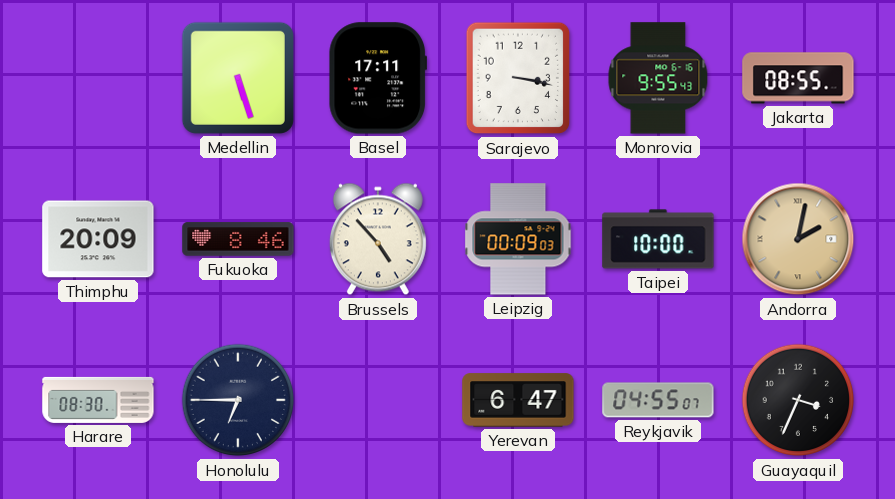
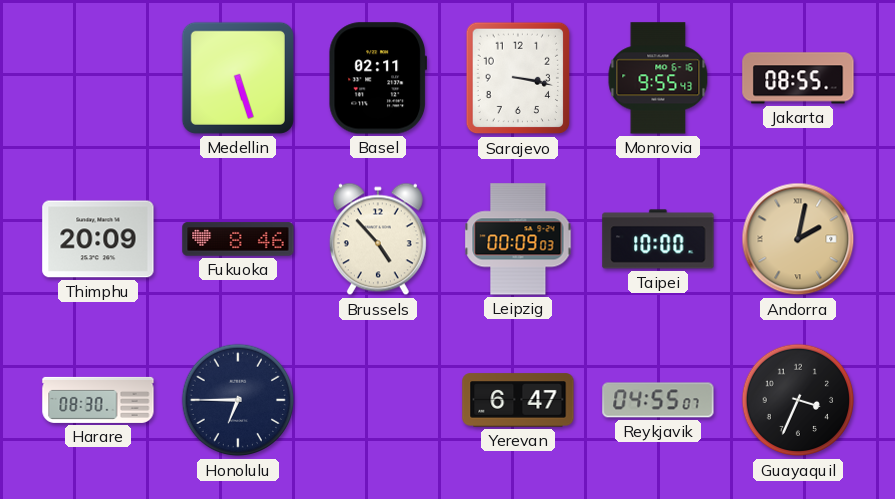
Basel: 17:11 -> 02:11
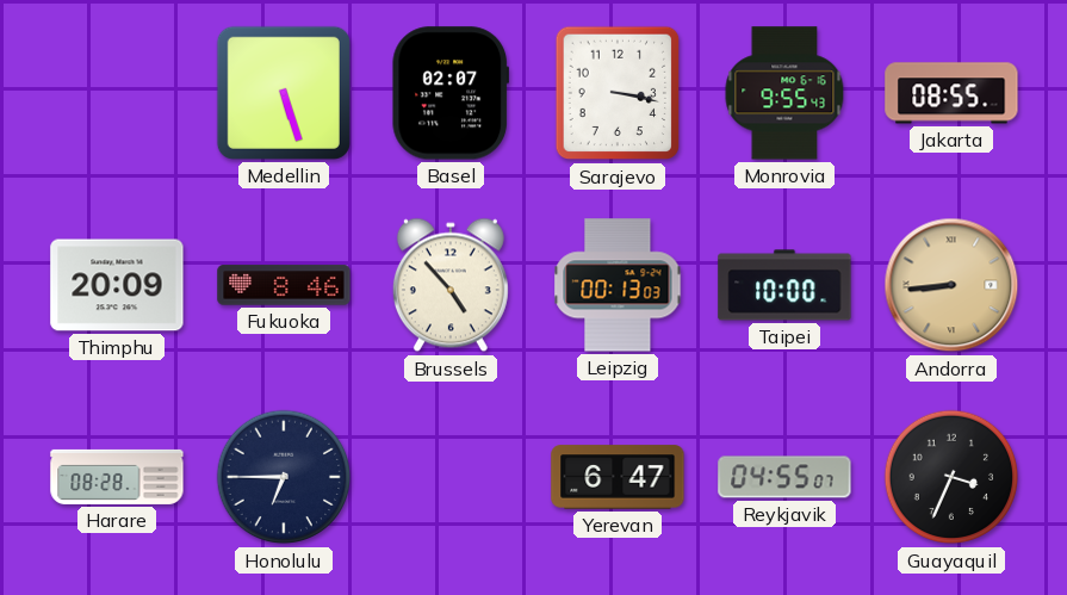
Basel: 02:11 -> 02:07
Leipzig: 00:09 -> 00:13
Andorra: 2:02 -> 8:44
Harare: 08:30 -> 08:28
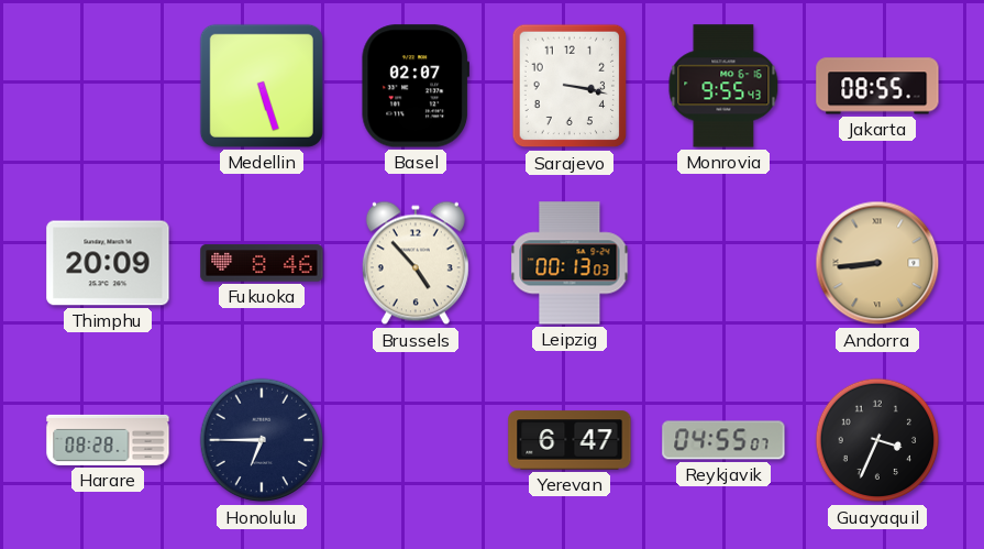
Taipei: 10:00 -> none
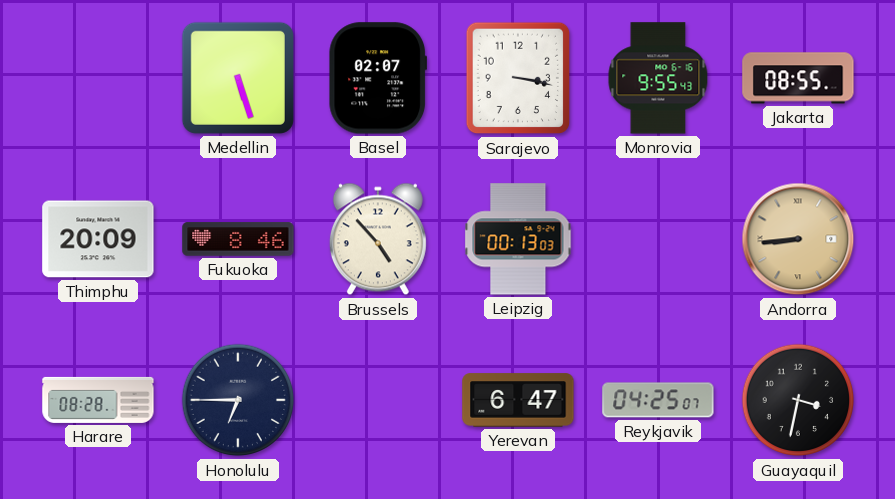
Reykjavik: 04:55 -> 04:25
Guayaquil: 3:34 -> 3:32
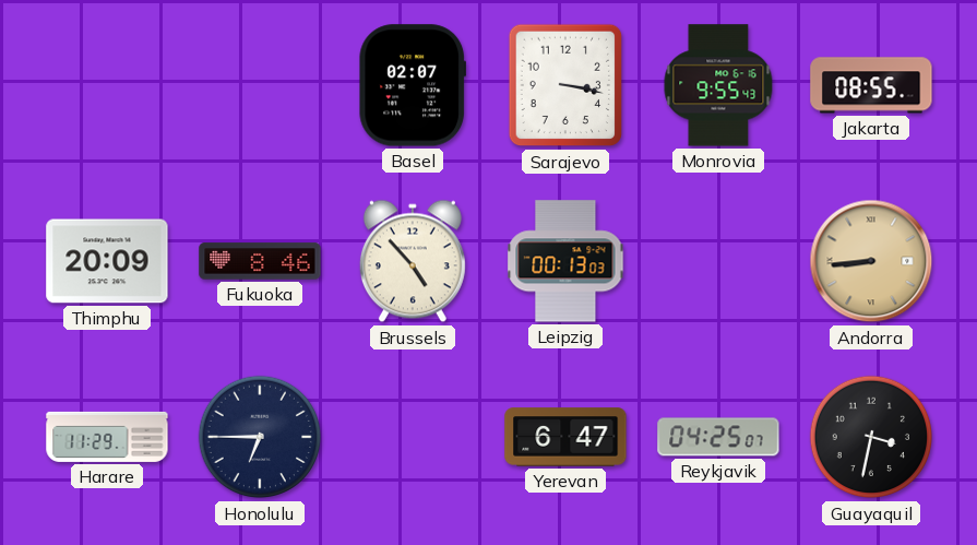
Medellin: 5:27 -> none
Harare: 08:28 -> 11:29
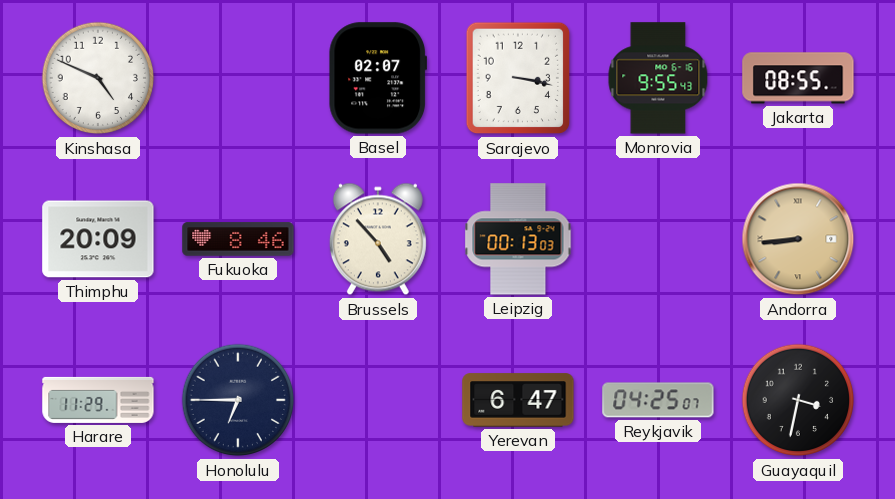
Kinshasa: none -> 4:49
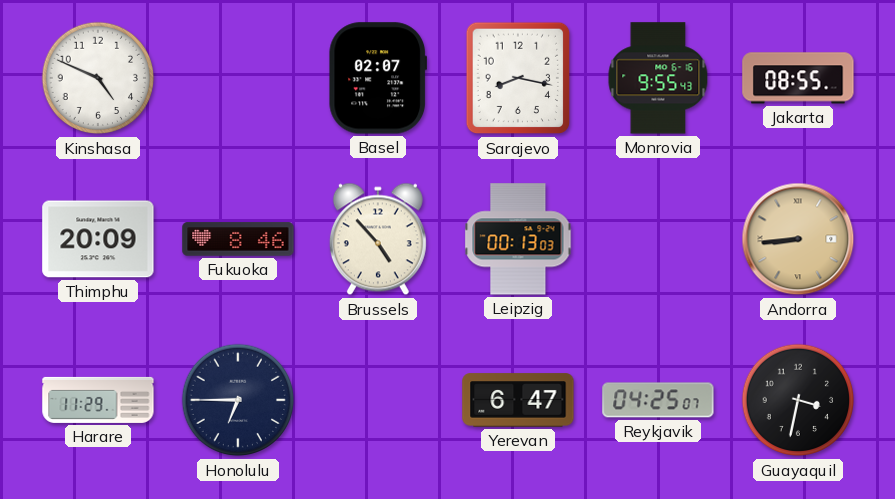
Sarajevo: 3:17 -> 8:17
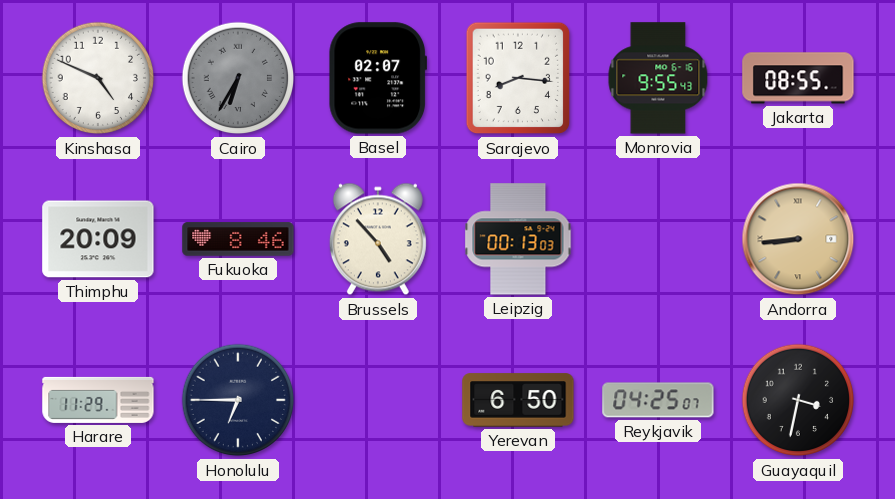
Cairo: none -> 6:35
Sarajevo: 8:17 -> 8:16
Yerevan: 6:47 -> 6:50
